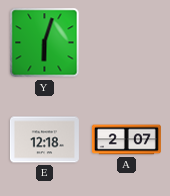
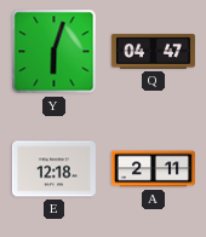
Q: none -> 04:47
A: 2:07 -> 2:11
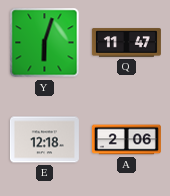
Q: 04:47 -> 11:47
A: 2:11 -> 2:06
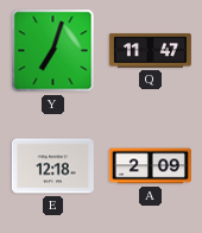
Y: 6:03 -> 7:03
A: 2:06 -> 2:09
